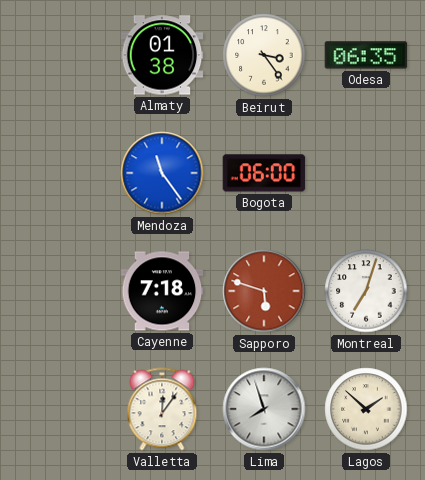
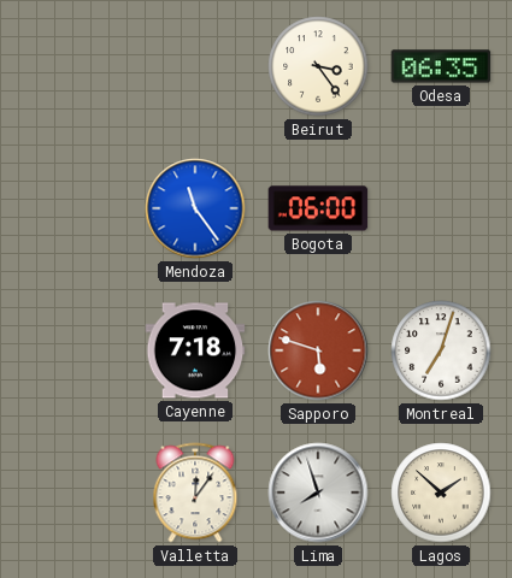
Almaty: 01:38 -> none
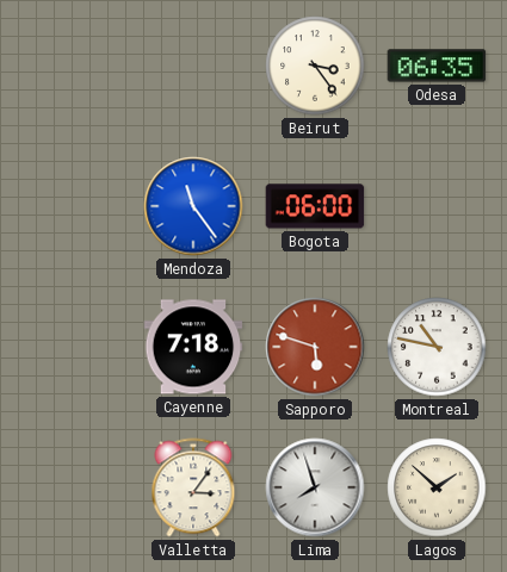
Montreal: 7:03 -> 10:47
Valletta: 12:06 -> 3:06
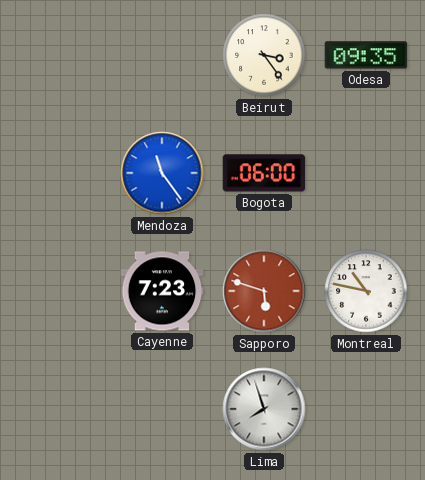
Odesa: 06:35 -> 09:35
Cayenne: 7:18 -> 7:23
Valletta: 3:06 -> none
Lagos: 1:52 -> none
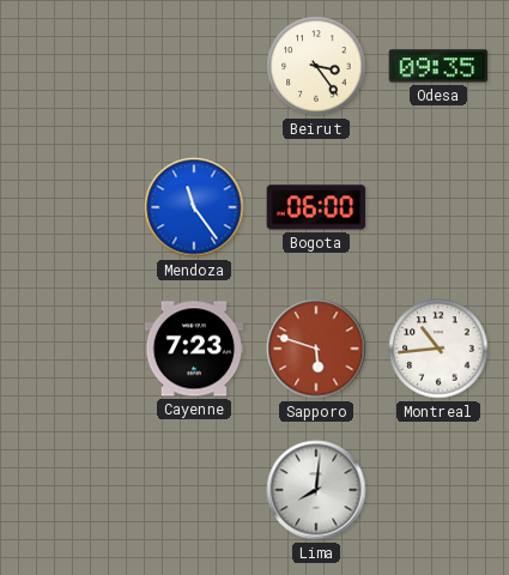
Montreal: 10:47 -> 10:44
Lima: 7:57 -> 8:01
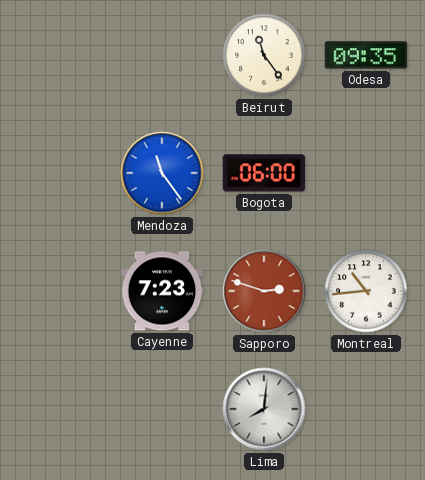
Beirut: 3:24 -> 11:24
Sapporo: 5:48 -> 2:48
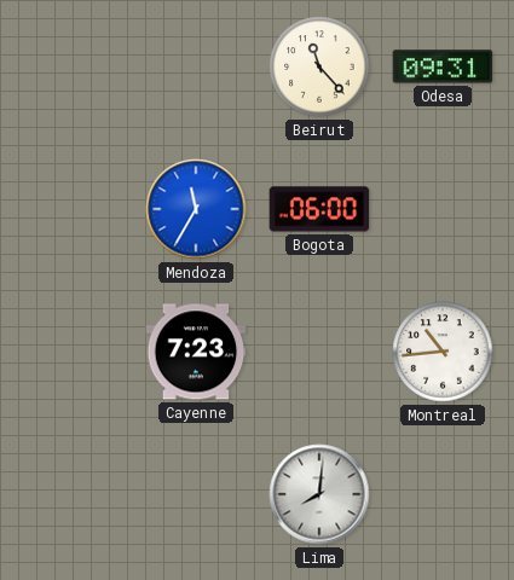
Beirut: 11:24 -> 11:23
Odesa: 09:35 -> 09:31
Mendoza: 11:24 -> 11:35
Sapporo: 2:48 -> none
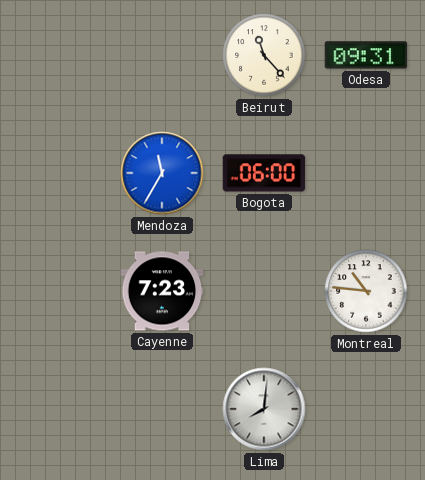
Montreal: 10:44 -> 10:46
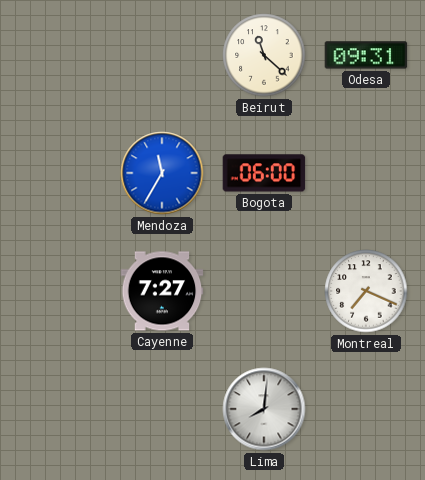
Beirut: 11:23 -> 11:22
Cayenne: 7:23 -> 7:27
Montreal: 10:46 -> 7:19
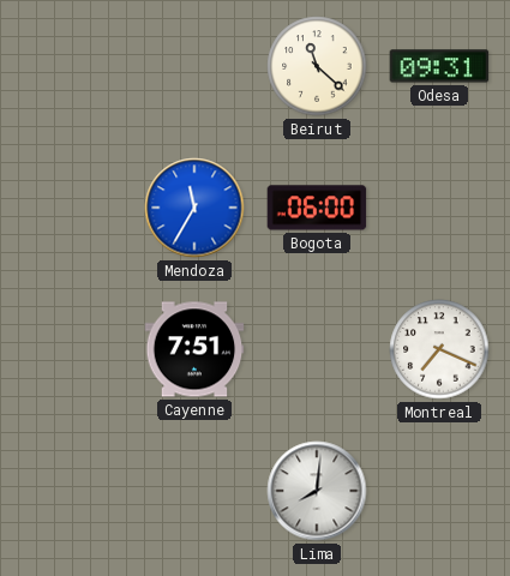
Cayenne: 7:27 -> 7:51
